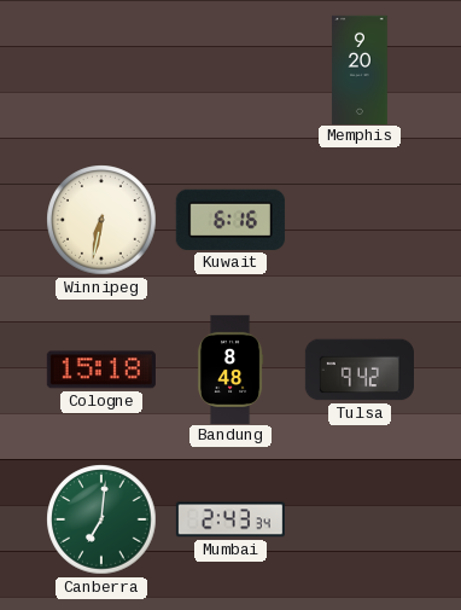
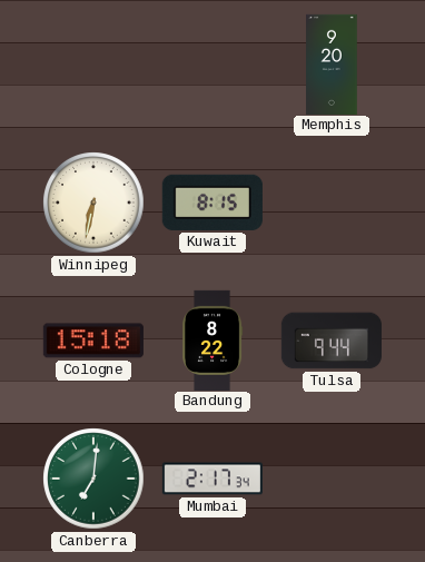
Kuwait: 6:16 -> 8:15
Bandung: 8:48 -> 8:22
Tulsa: 9:42 -> 9:44
Mumbai: 2:43 -> 2:17
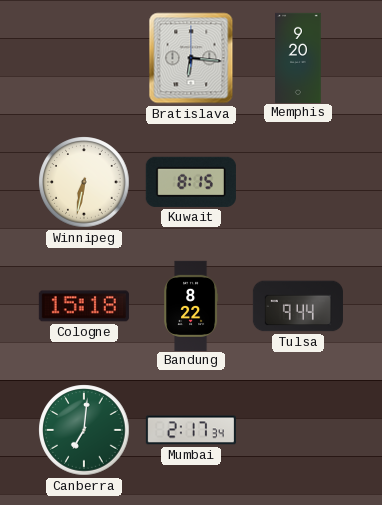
Bratislava: none -> 6:16
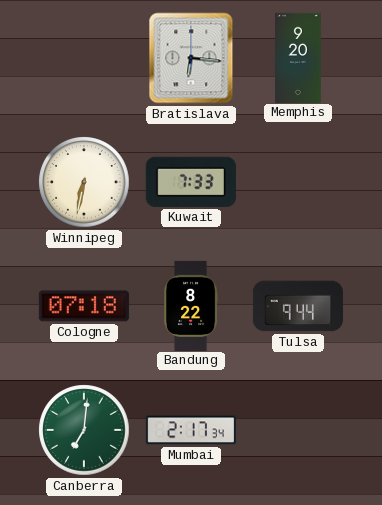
Kuwait: 8:15 -> 7:33
Cologne: 15:18 -> 07:18
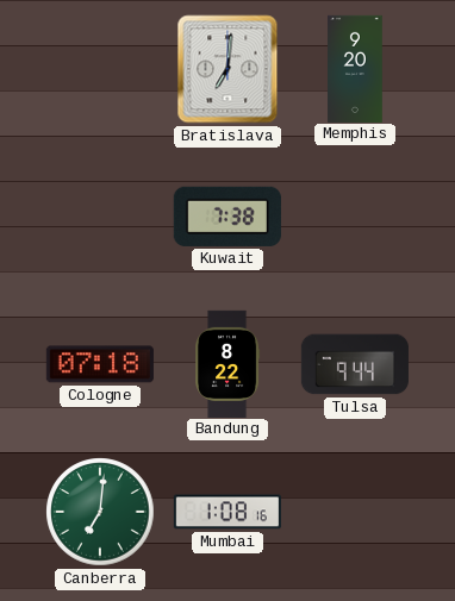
Bratislava: 6:16 -> 7:01
Winnipeg: 6:32 -> none
Kuwait: 7:33 -> 7:38
Mumbai: 2:17 -> 1:08
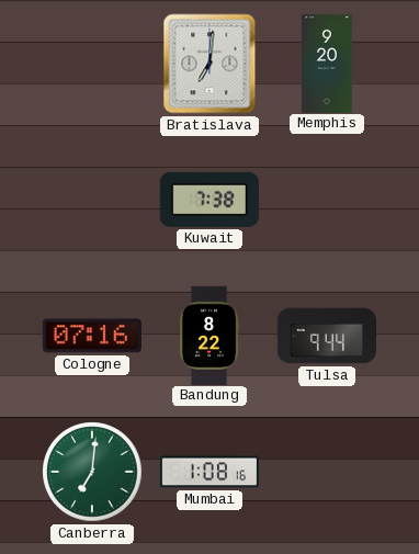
Cologne: 07:18 -> 07:16
